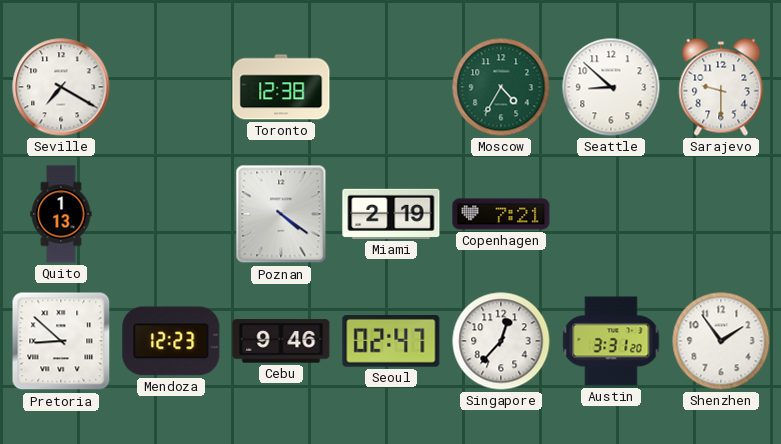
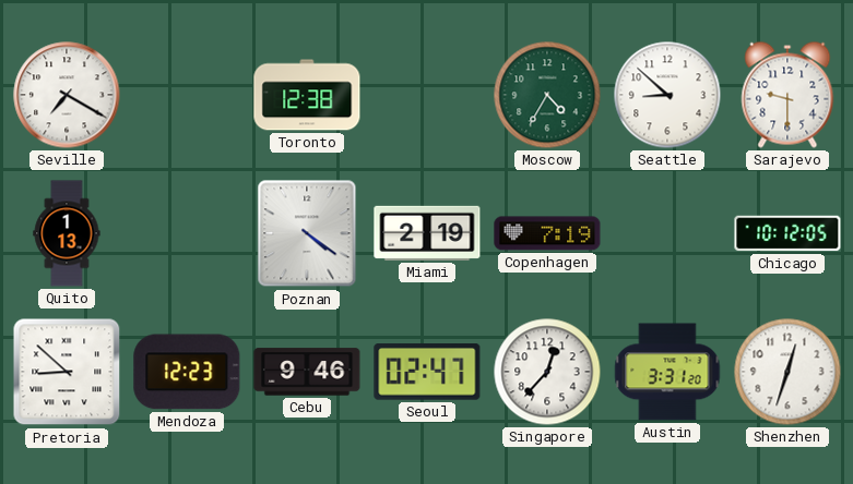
Copenhagen: 7:21 -> 7:19
Chicago: none -> 10:12
Shenzhen: 1:54 -> 12:33
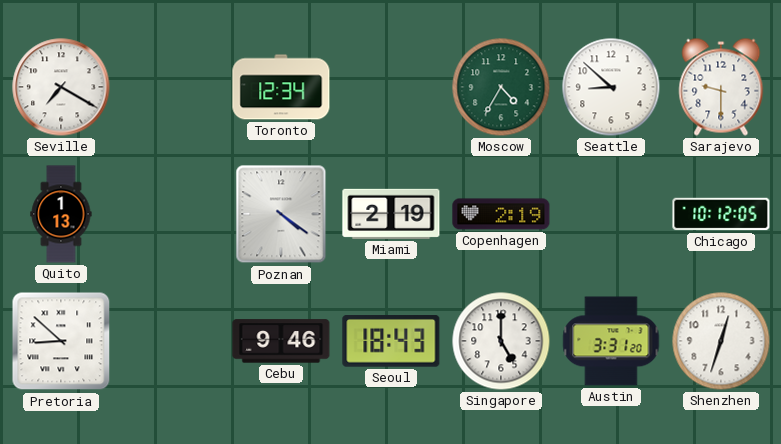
Toronto: 12:38 -> 12:34
Copenhagen: 7:19 -> 2:19
Mendoza: 12:23 -> none
Seoul: 02:47 -> 18:43
Singapore: 12:37 -> 5:00
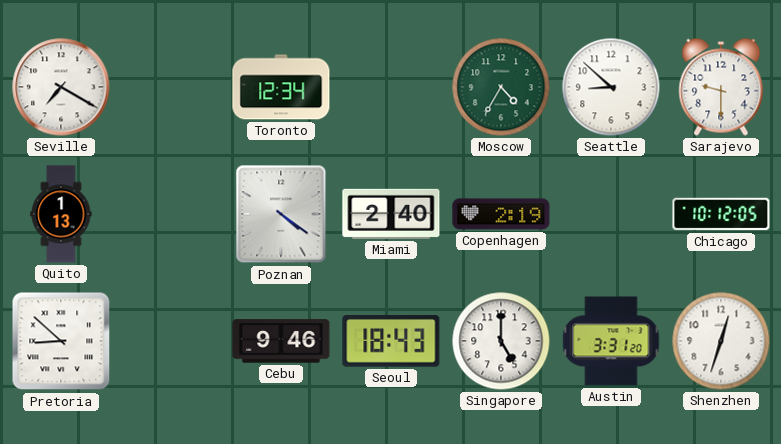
Miami: 2:19 -> 2:40
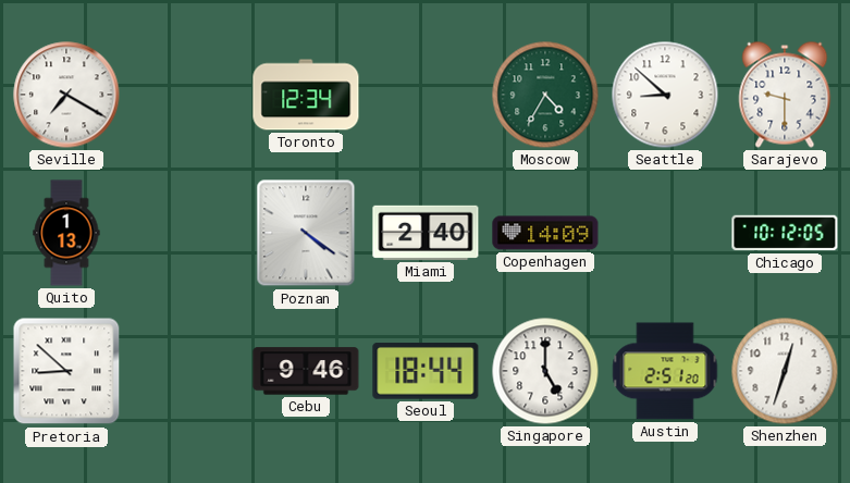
Copenhagen: 2:19 -> 14:09
Seoul: 18:43 -> 18:44
Austin: 3:31 -> 2:51
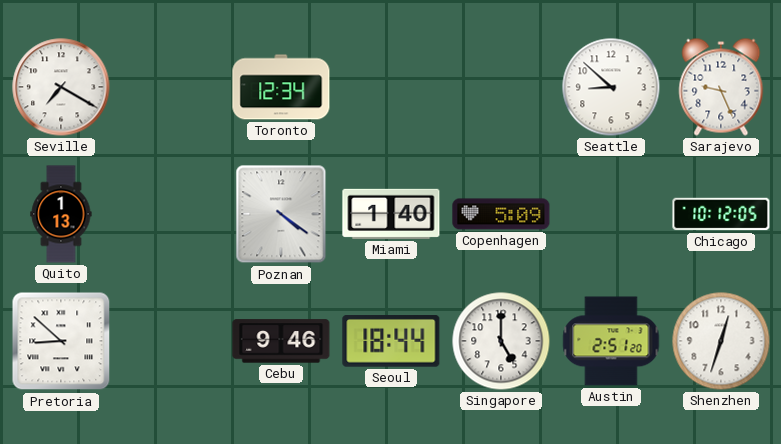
Moscow: 4:35 -> none
Sarajevo: 9:30 -> 9:26
Miami: 2:40 -> 1:40
Copenhagen: 14:09 -> 5:09
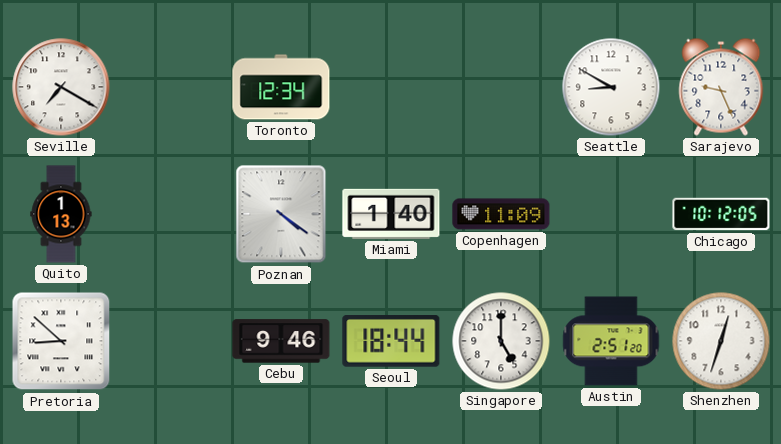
Seattle: 8:52 -> 8:50
Copenhagen: 5:09 -> 11:09
